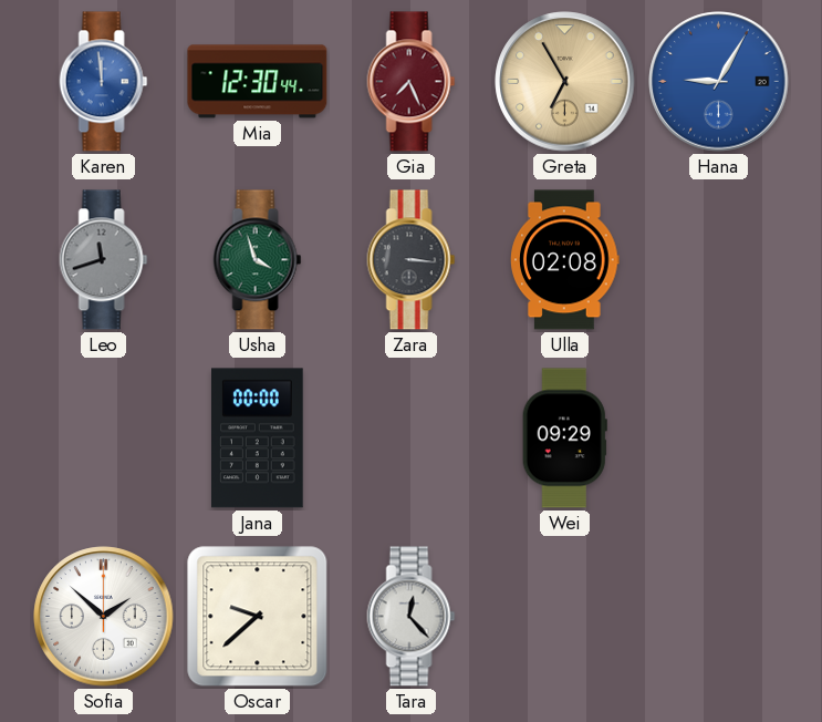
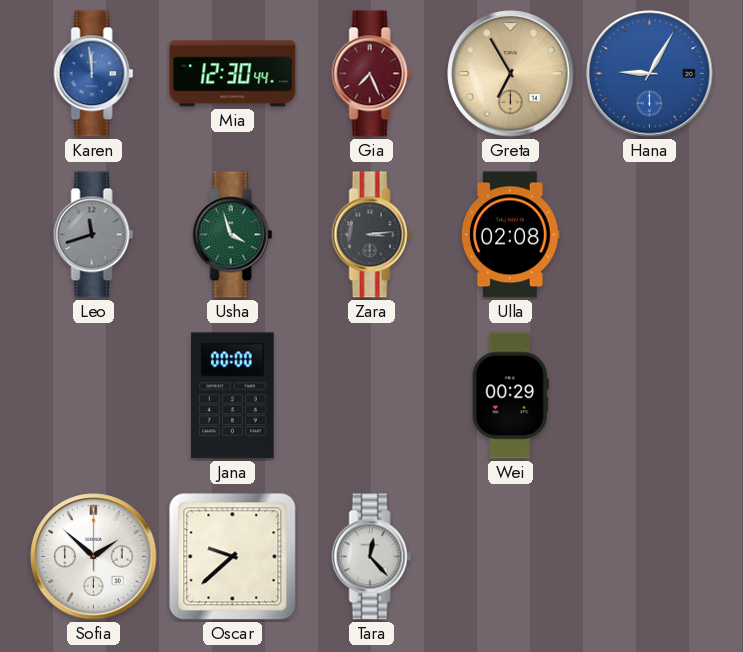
Zara: 3:16 -> 3:14
Wei: 09:29 -> 00:29
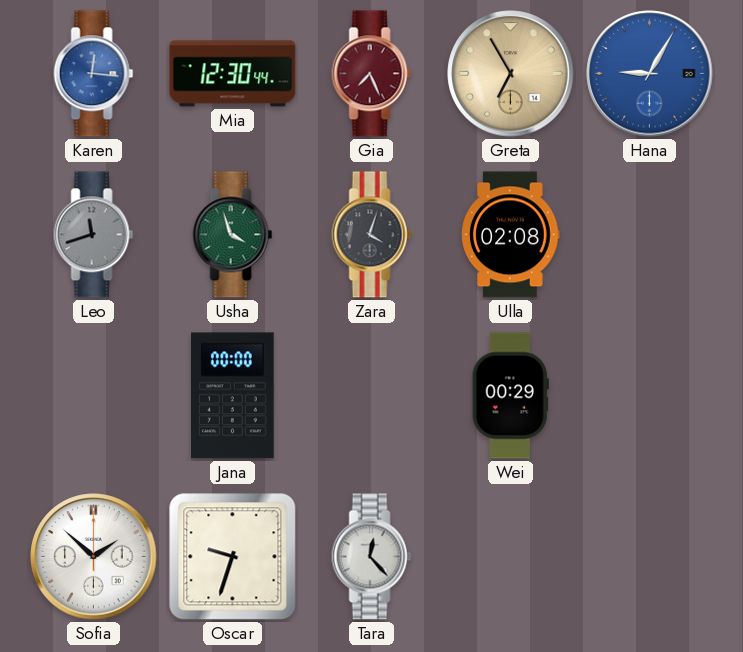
Karen: 11:59 -> 12:16
Zara: 3:14 -> 4:03
Oscar: 9:38 -> 9:33
